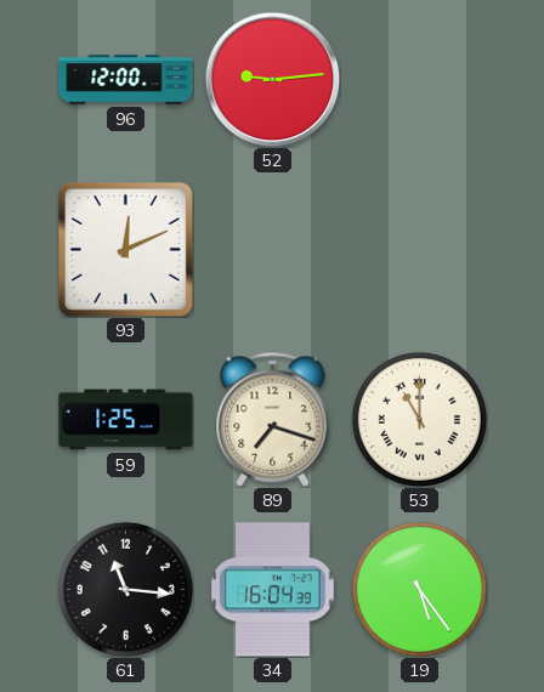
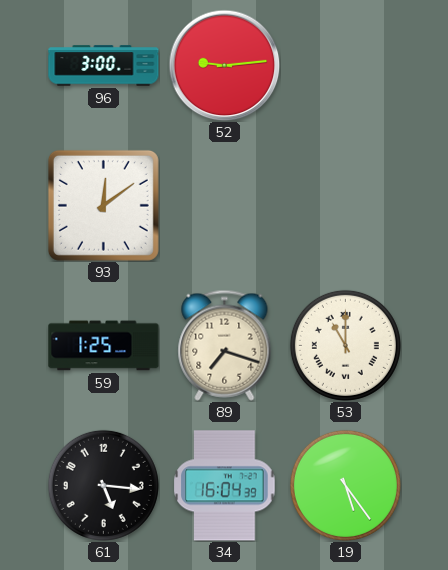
96: 12:00 -> 3:00
93: 12:11 -> 12:09
61: 11:16 -> 5:16
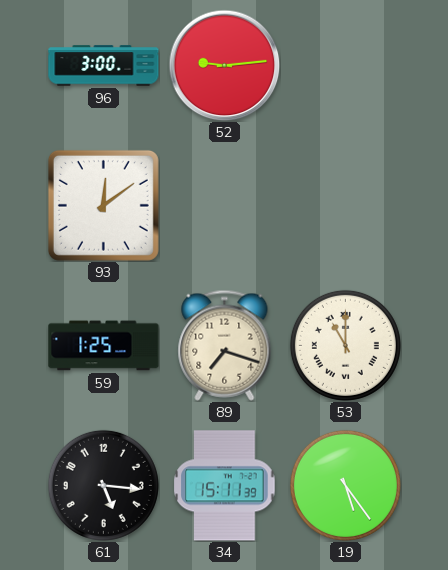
34: 16:04 -> 15:11
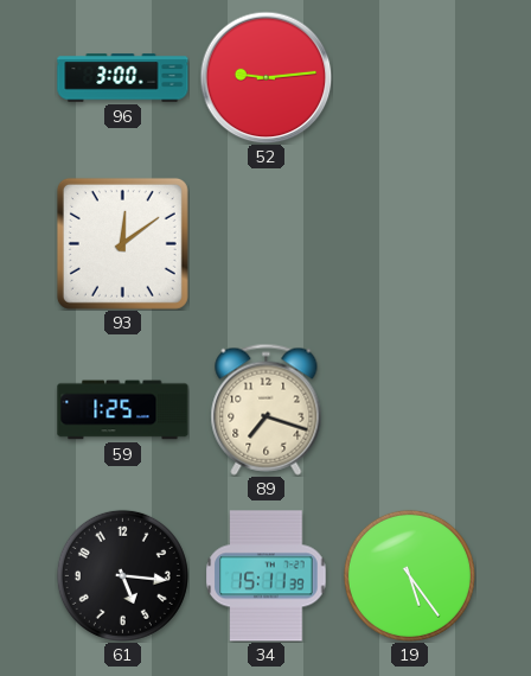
53: 11:00 -> none
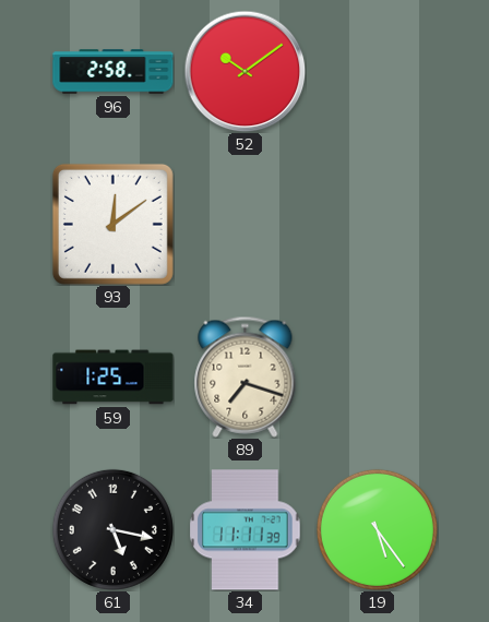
96: 3:00 -> 2:58
52: 9:14 -> 10:09
61: 5:16 -> 5:17
34: 15:11 -> 11:11
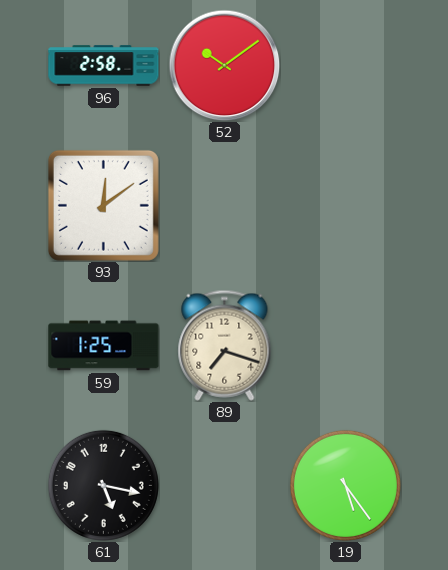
34: 11:11 -> none
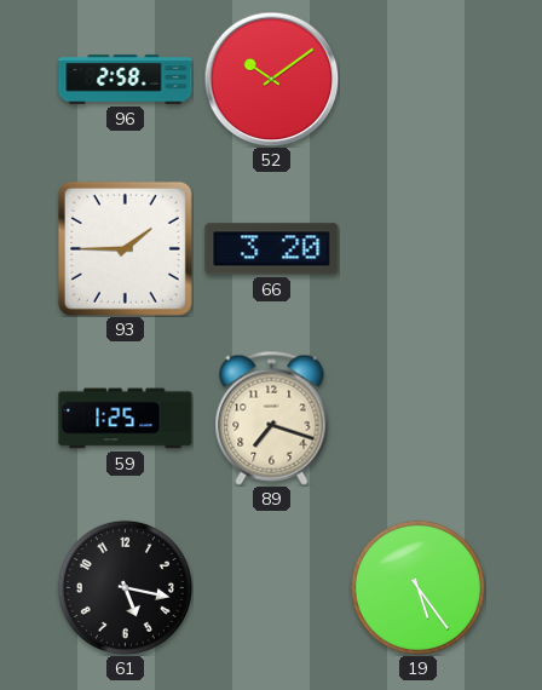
93: 12:09 -> 1:45
66: none -> 3:20
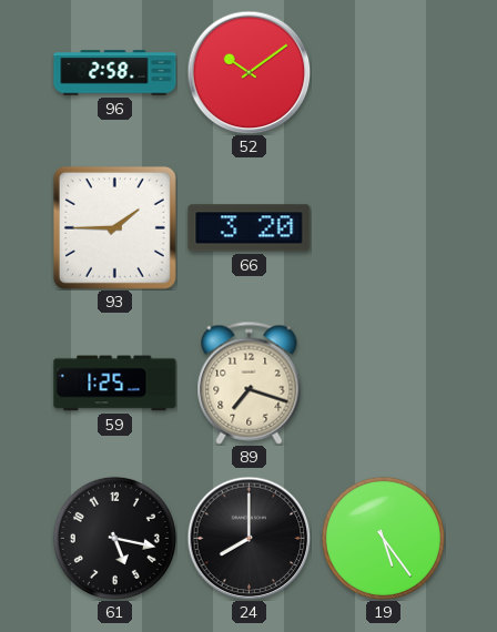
24: none -> 8:00
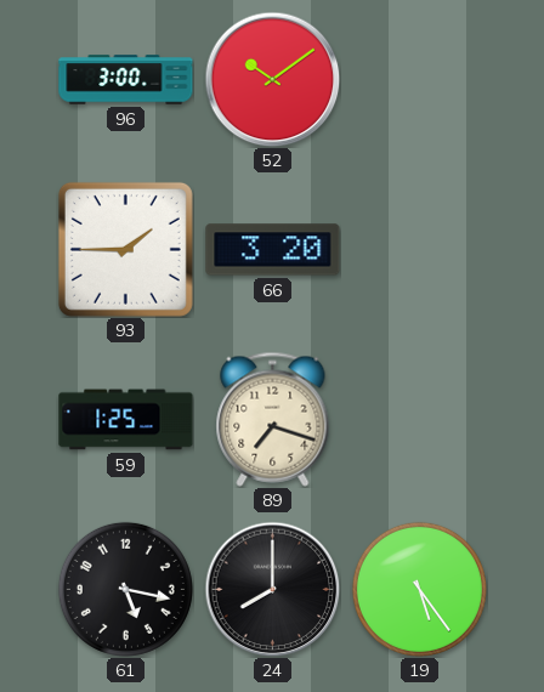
96: 2:58 -> 3:00
